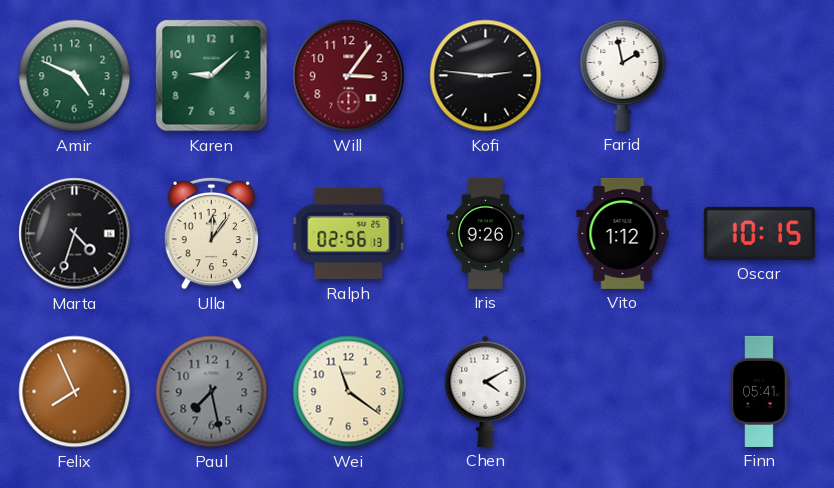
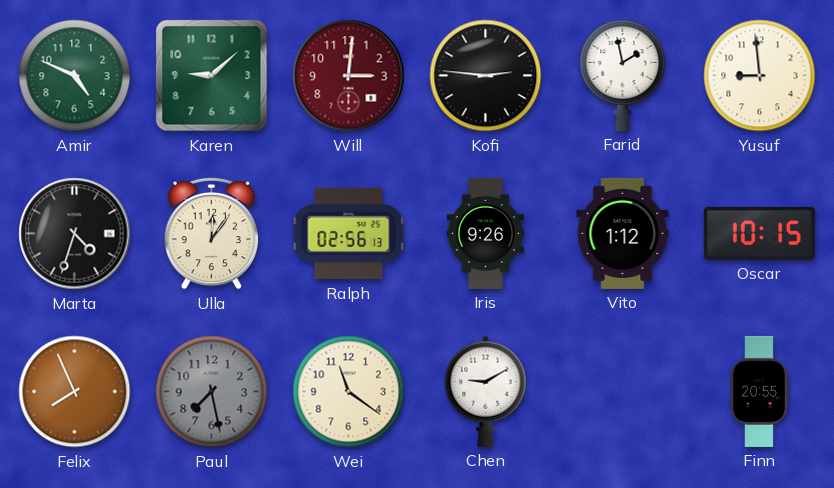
Will: 3:06 -> 3:01
Yusuf: none -> 8:59
Chen: 4:10 -> 9:10
Finn: 05:41 -> 20:55
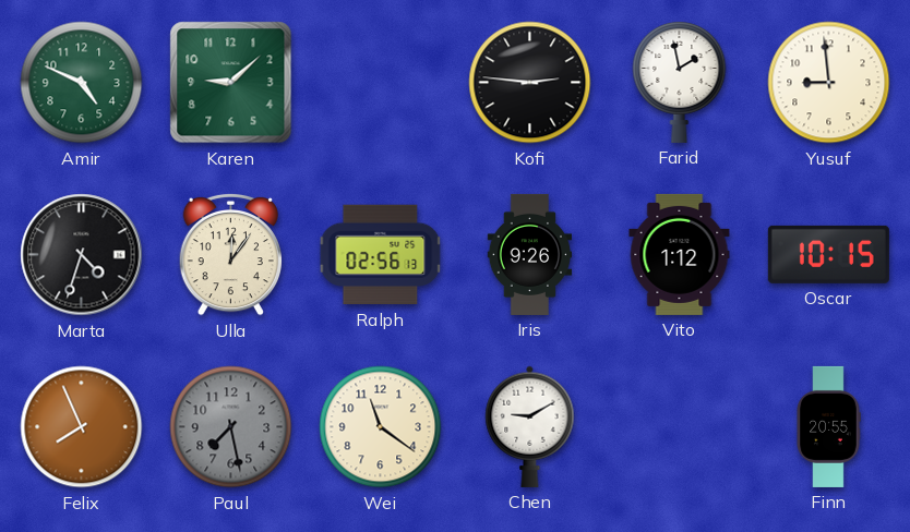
Will: 3:01 -> none
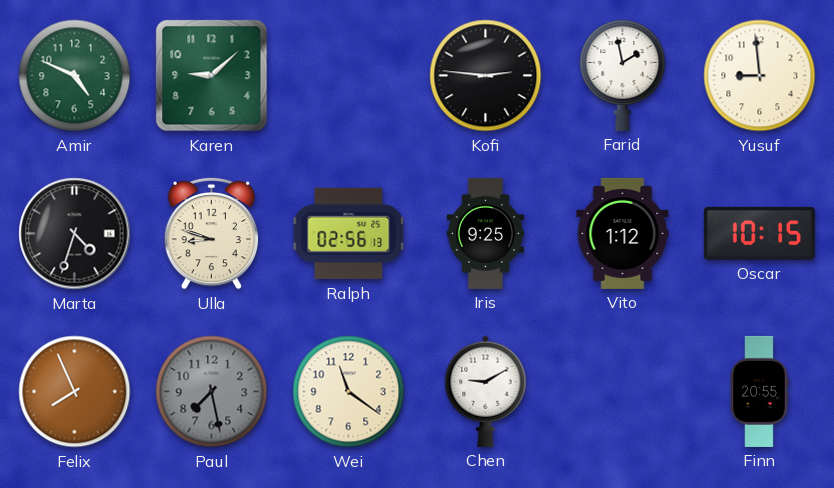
Ulla: 12:06 -> 8:48
Iris: 9:26 -> 9:25
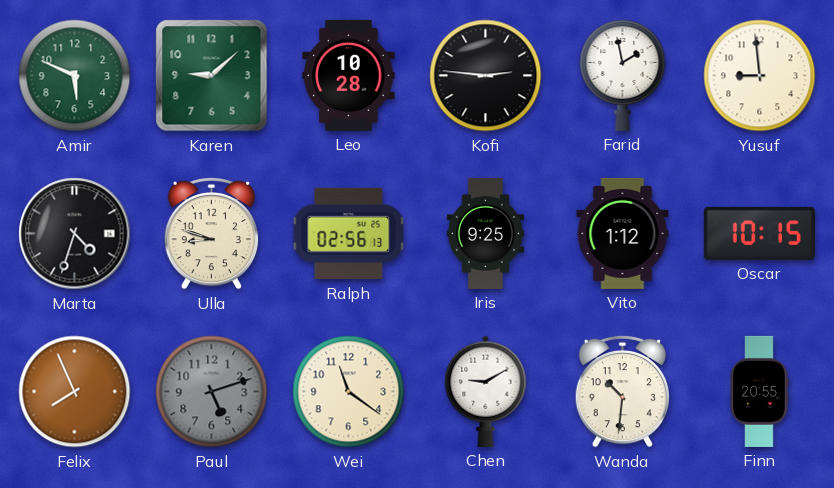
Amir: 4:49 -> 5:49
Leo: none -> 10:28
Paul: 7:28 -> 5:12
Wanda: none -> 10:31
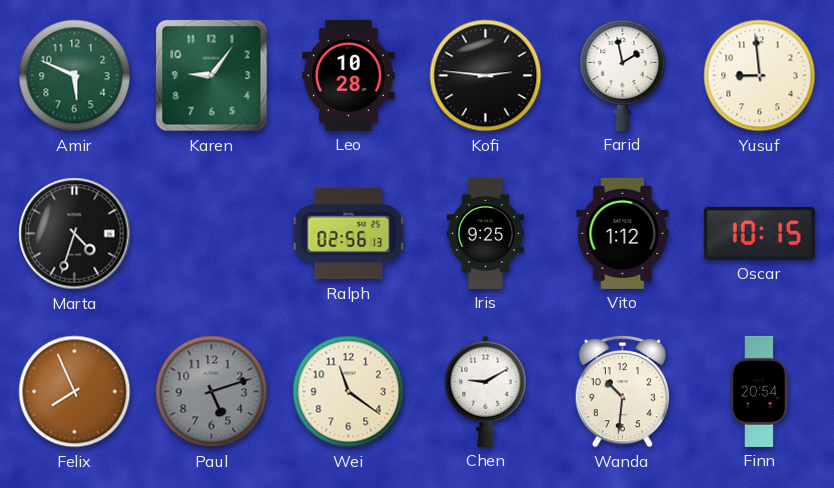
Karen: 9:08 -> 9:06
Ulla: 8:48 -> none
Finn: 20:55 -> 20:54
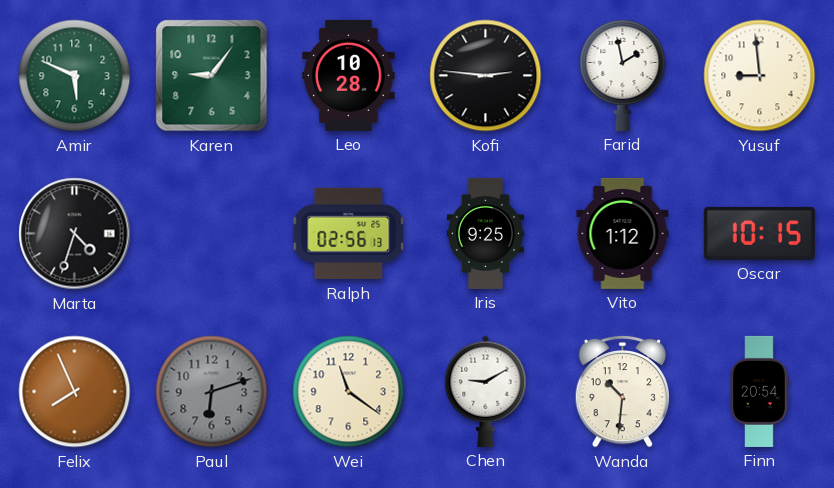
Paul: 5:12 -> 6:12
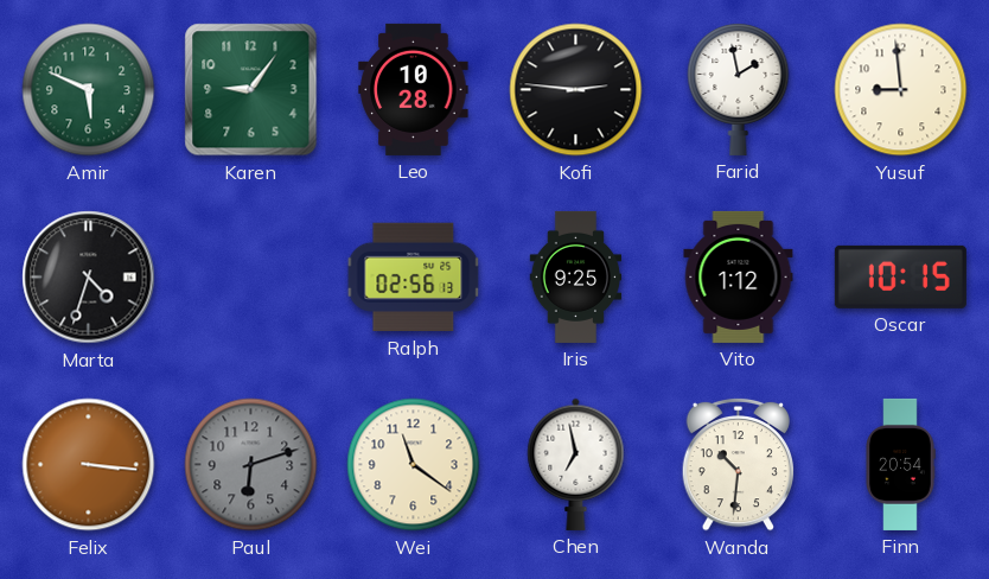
Felix: 7:56 -> 3:16
Chen: 9:10 -> 6:58
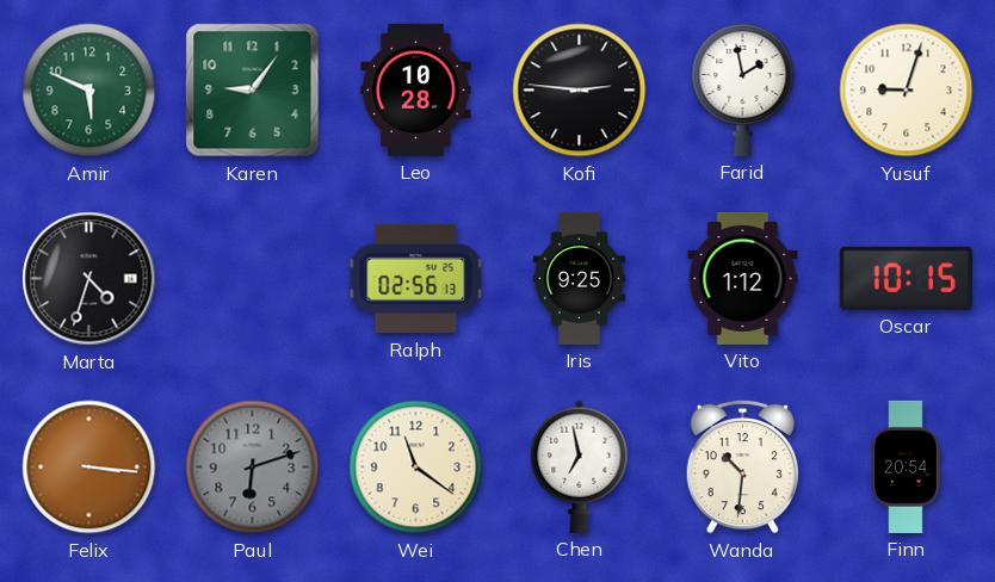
Yusuf: 8:59 -> 9:03
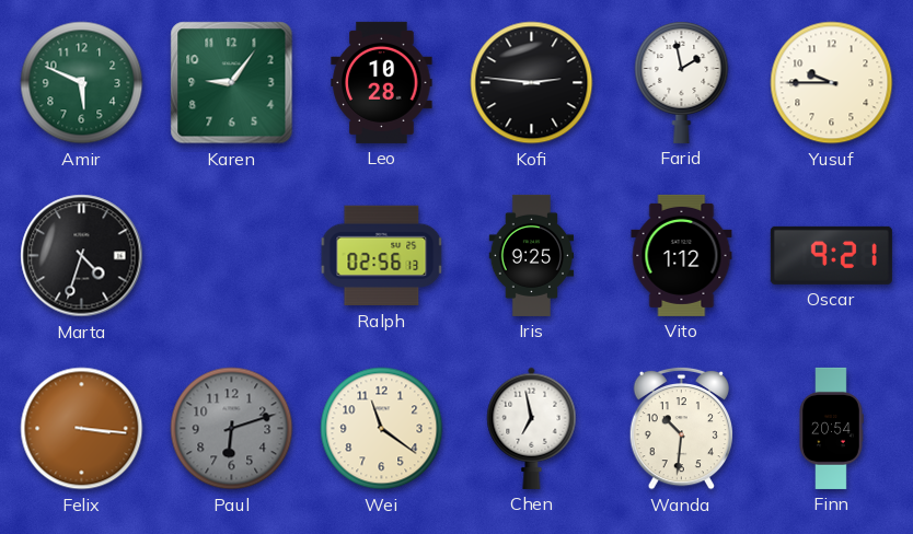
Yusuf: 9:03 -> 9:45
Oscar: 10:15 -> 9:21
